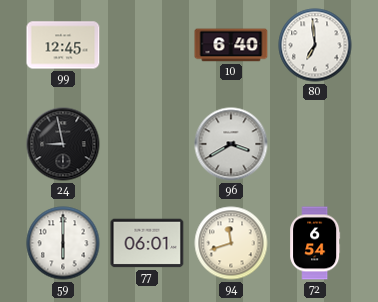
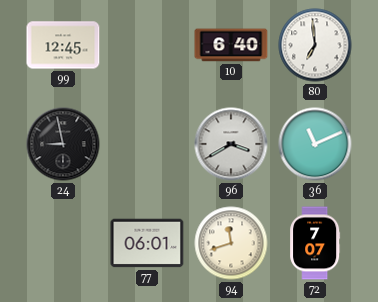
36: none -> 11:11
59: 6:00 -> none
72: 6:54 -> 7:07
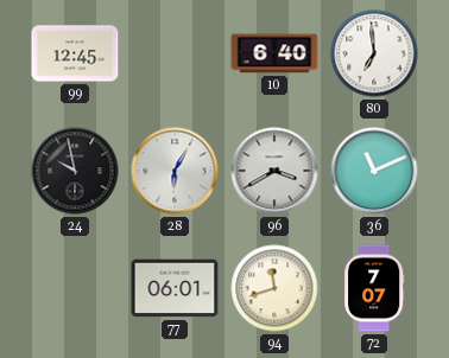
24: 8:58 -> 9:58
28: none -> 6:05
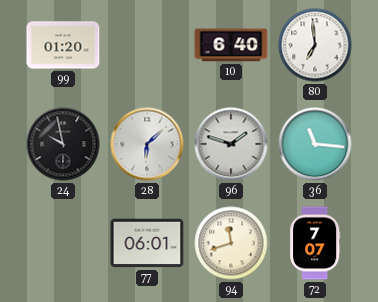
99: 12:45 -> 01:20
28: 6:05 -> 6:08
96: 3:40 -> 1:48
36: 11:11 -> 11:16
